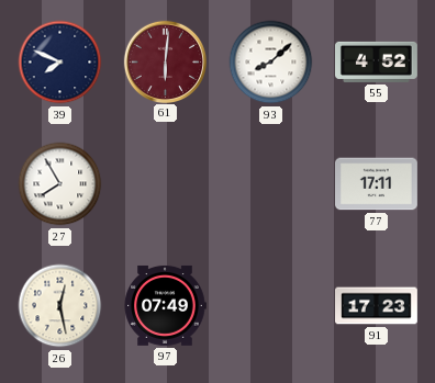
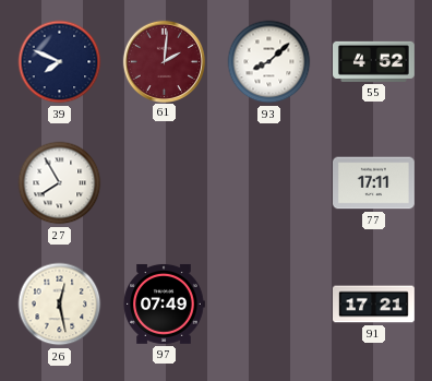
61: 6:01 -> 2:01
91: 17:23 -> 17:21
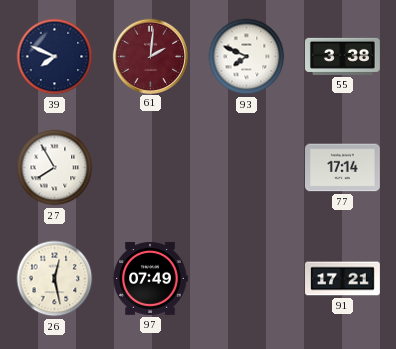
93: 8:08 -> 7:49
55: 4:52 -> 3:38
77: 17:11 -> 17:14
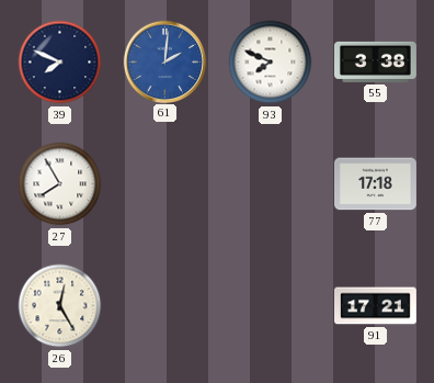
61 dial: burgundy -> blue
77: 17:14 -> 17:18
26: 12:28 -> 12:25
97: 07:49 -> none
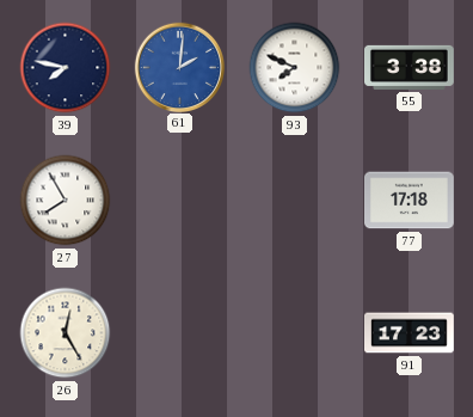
39: 7:49 -> 7:47
91: 17:21 -> 17:23
